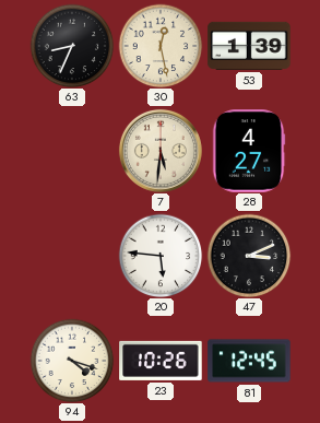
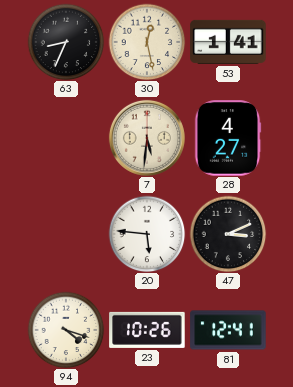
53: 1:39 -> 1:41
81: 12:45 -> 12:41
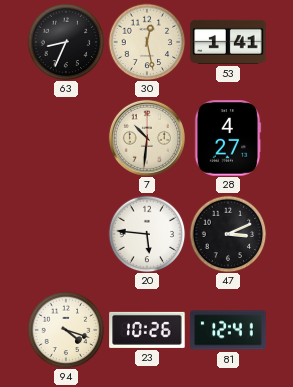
7: 5:31 -> 10:31
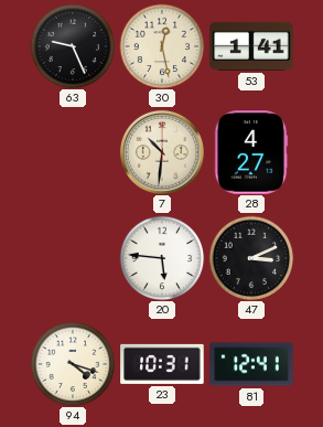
63: 8:34 -> 9:26
23: 10:26 -> 10:31
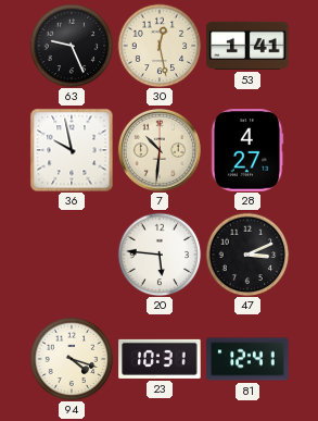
36: none -> 9:58
